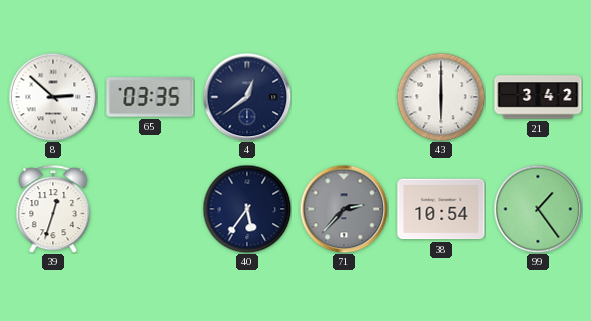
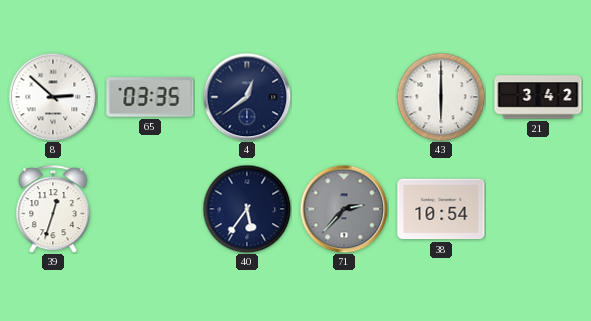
99: 1:24 -> none
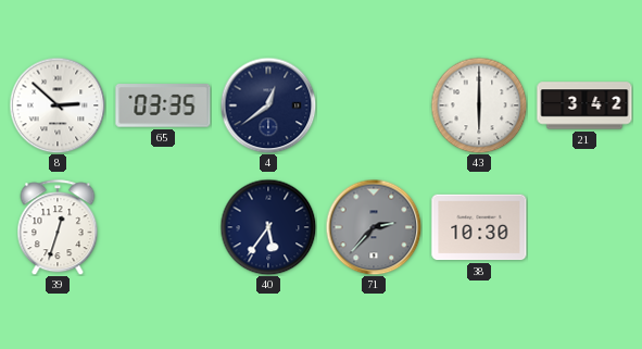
38: 10:54 -> 10:30
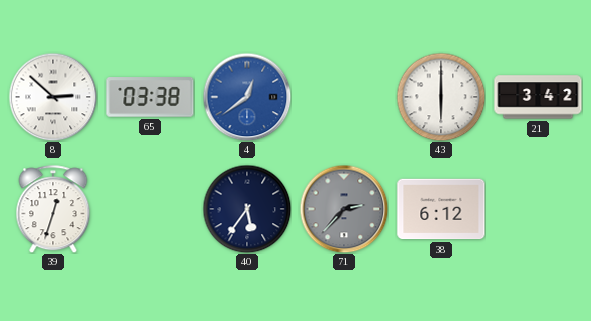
65: 03:35 -> 03:38
4 dial: navy -> blue
38: 10:30 -> 6:12
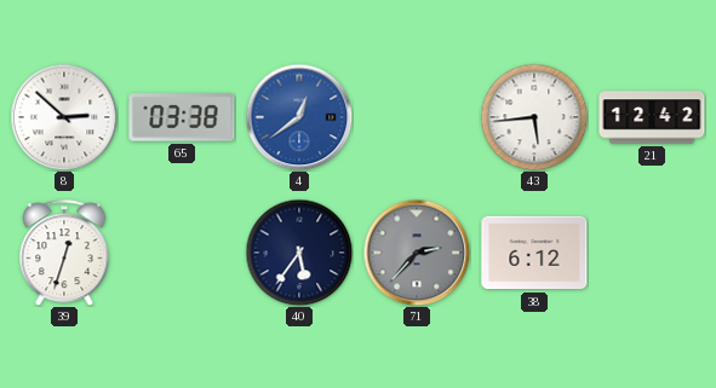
43: 6:00 -> 5:44
21: 3:42 -> 12:42
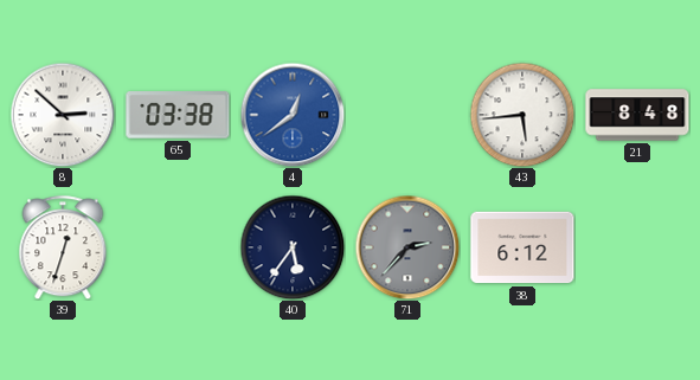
21: 12:42 -> 8:48
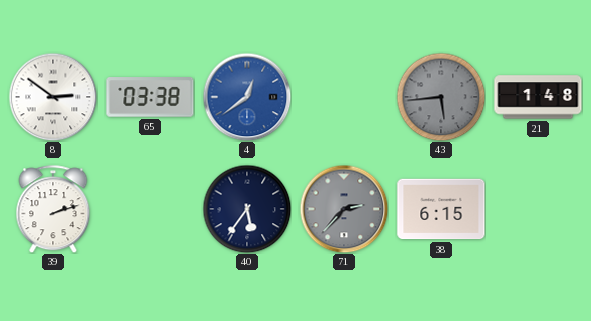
8: 2:52 -> 2:51
43 dial: white -> grey
21: 8:48 -> 1:48
39: 12:33 -> 2:12
38: 6:12 -> 6:15
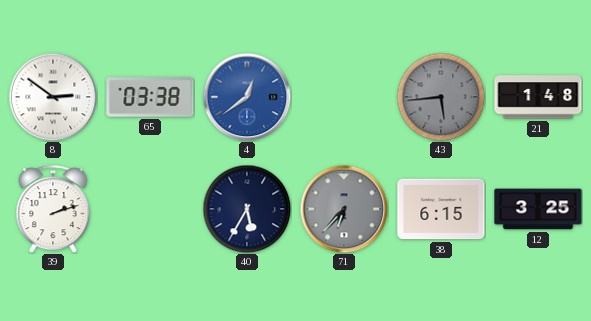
40: 5:36 -> 5:35
71: 2:37 -> 6:37
12: none -> 3:25
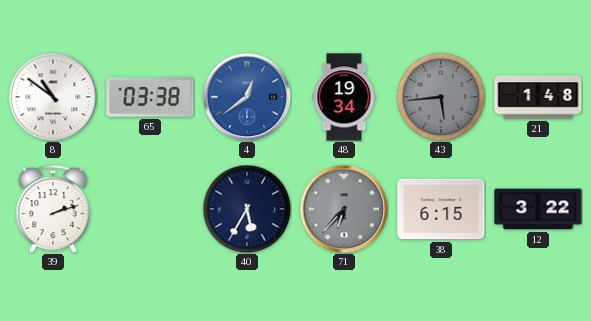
8: 2:51 -> 10:51
48: none -> 19:34
12: 3:25 -> 3:22
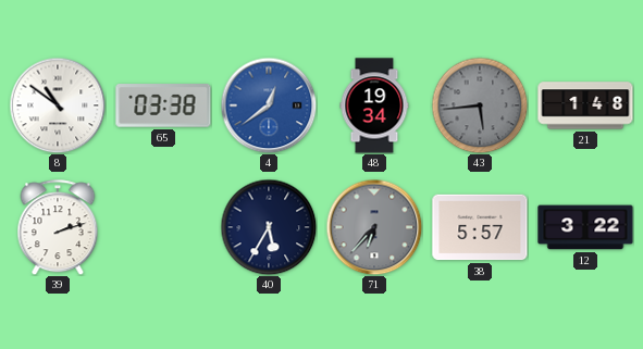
38: 6:15 -> 5:57
